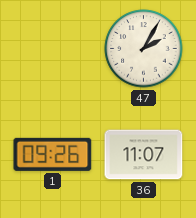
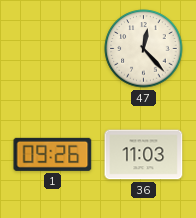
47: 2:05 -> 12:23
36: 11:07 -> 11:03
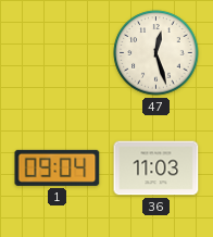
47: 12:23 -> 12:27
1: 09:26 -> 09:04
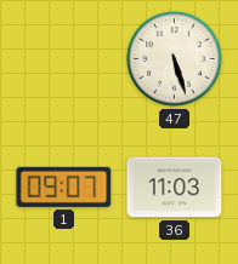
47: 12:27 -> 5:27
1: 09:04 -> 09:07
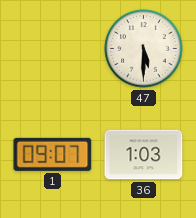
47: 5:27 -> 5:30
36: 11:03 -> 1:03
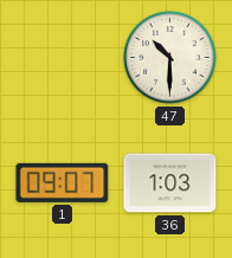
47: 5:30 -> 10:30
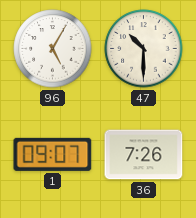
96: none -> 5:05
36: 1:03 -> 7:26
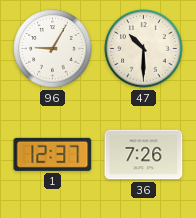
96: 5:05 -> 9:05
1: 09:07 -> 12:37
